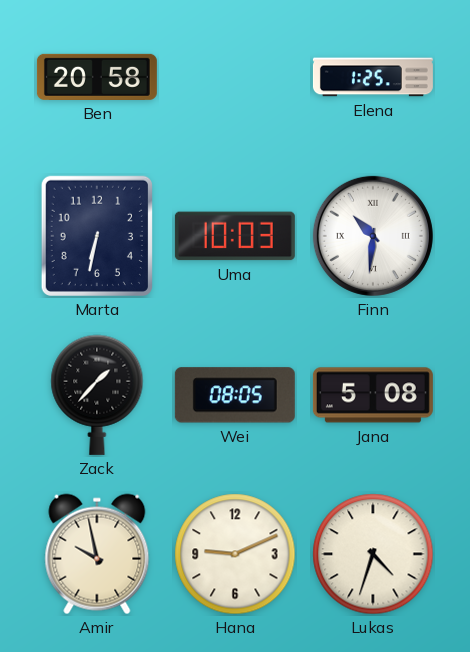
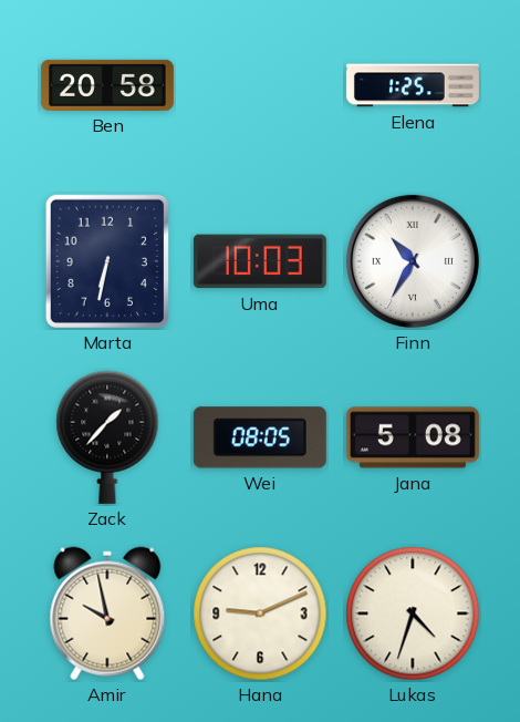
Finn: 10:31 -> 10:35
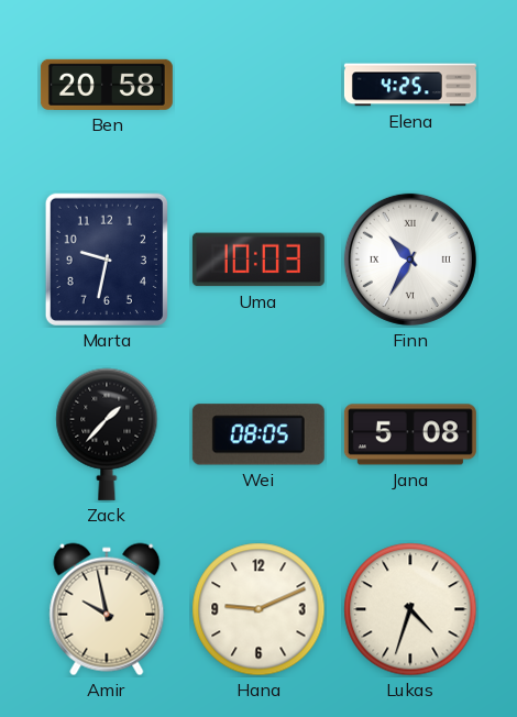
Elena: 1:25 -> 4:25
Marta: 6:32 -> 9:32
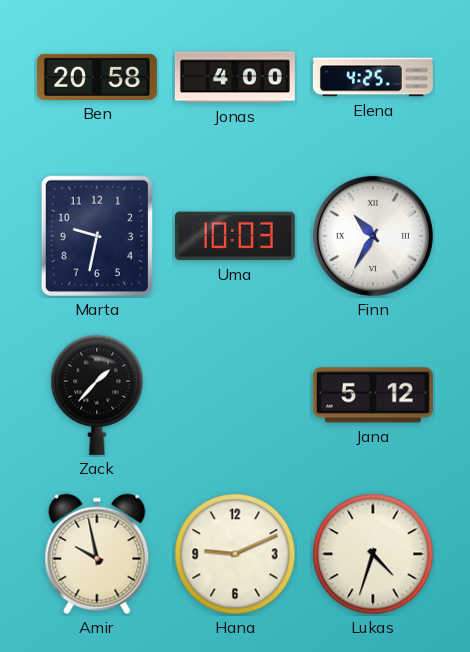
Jonas: none -> 4:00
Wei: 08:05 -> none
Jana: 5:08 -> 5:12
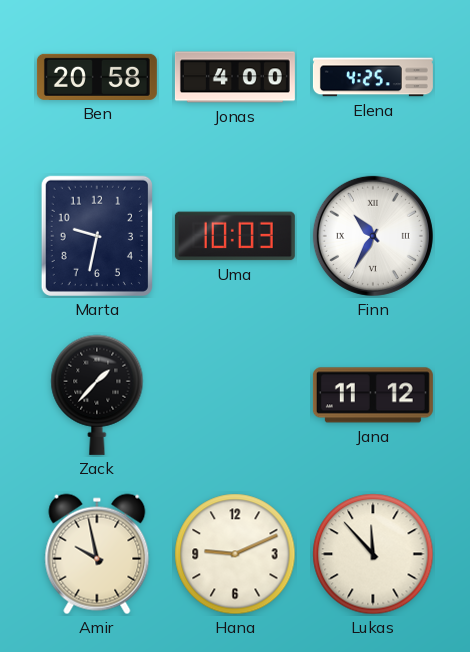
Jana: 5:12 -> 11:12
Lukas: 4:33 -> 11:53
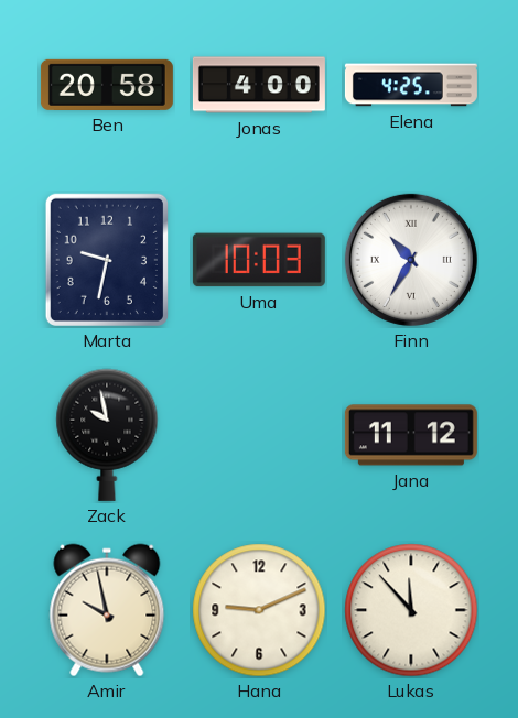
Zack: 1:37 -> 9:58
